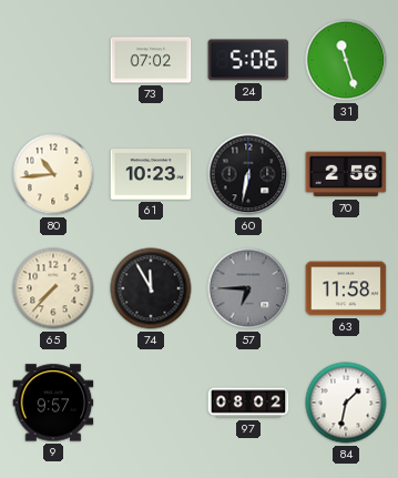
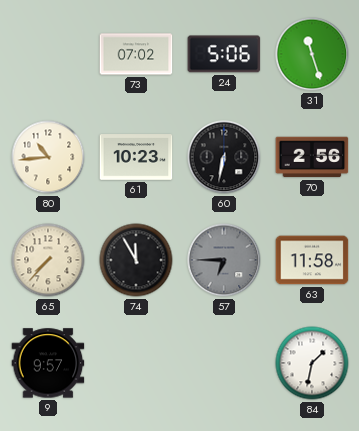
97: 08:02 -> none
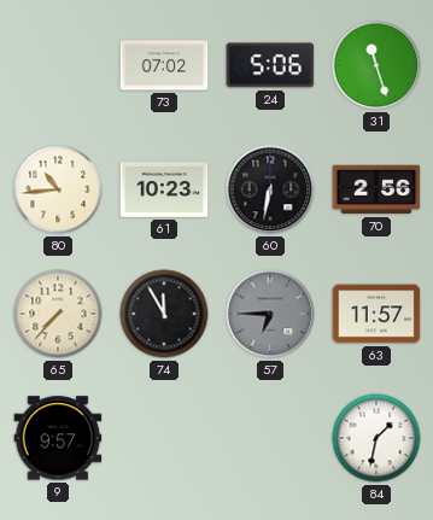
63: 11:58 -> 11:57
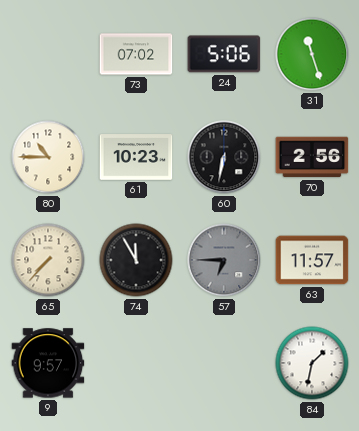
80: 10:44 -> 10:45
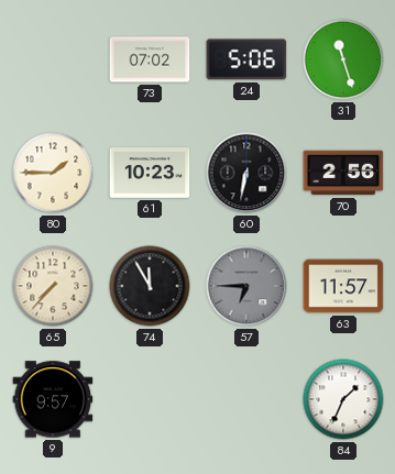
80: 10:45 -> 1:45
84: 1:32 -> 1:34
